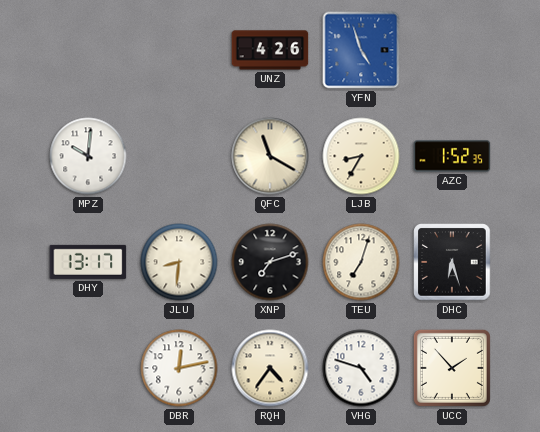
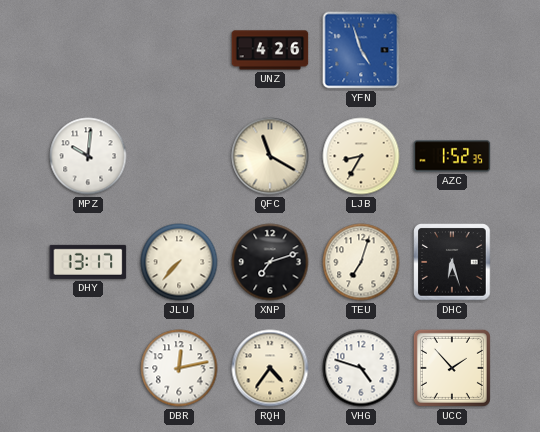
JLU: 8:31 -> 7:37
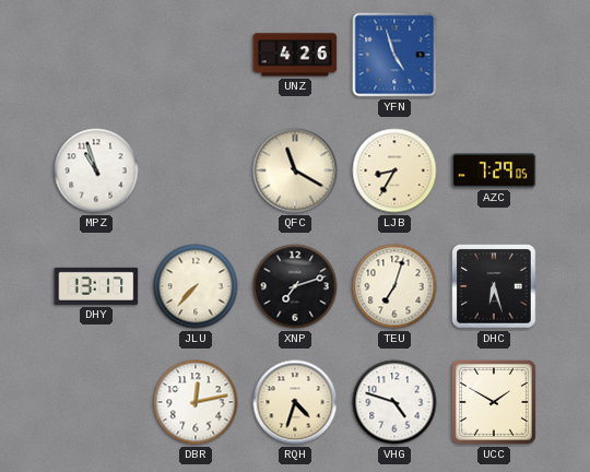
MPZ: 10:01 -> 10:57
AZC: 1:52 -> 7:29
RQH: 4:36 -> 4:33
UCC: 1:53 -> 1:50
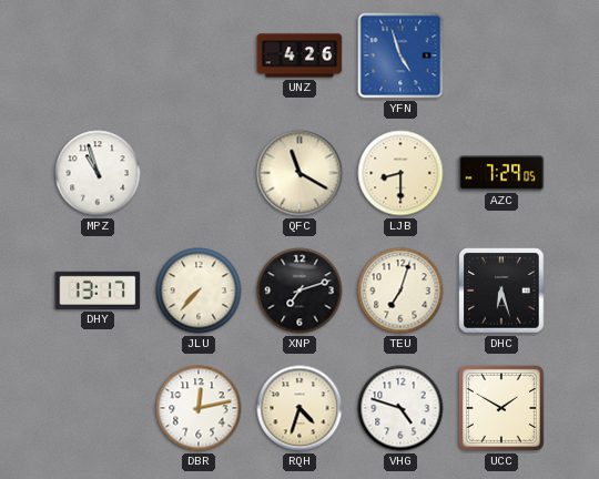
LJB: 8:35 -> 8:30
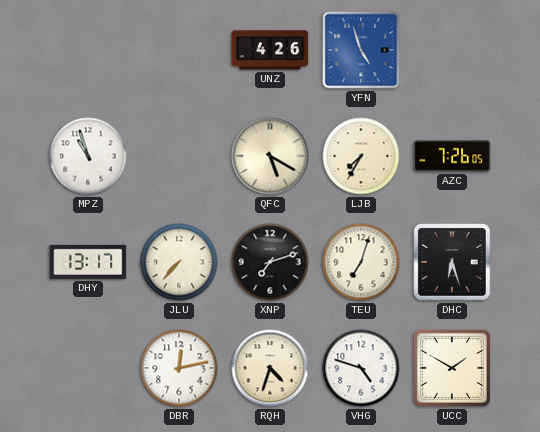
QFC: 11:20 -> 5:20
LJB: 8:30 -> 7:35
AZC: 7:29 -> 7:26
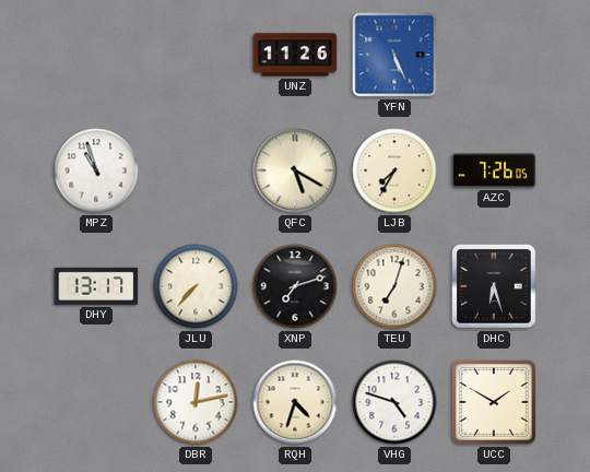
UNZ: 4:26 -> 11:26
YFN: 4:57 -> 5:26
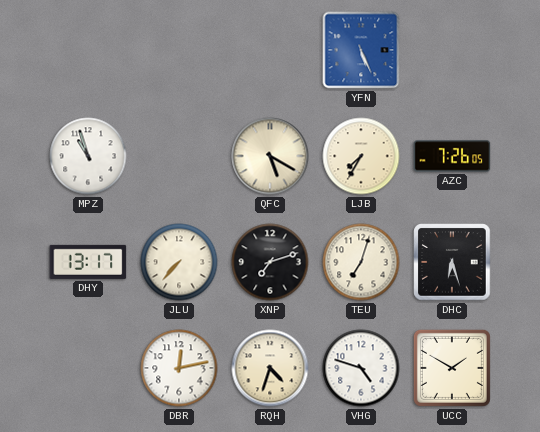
UNZ: 11:26 -> none
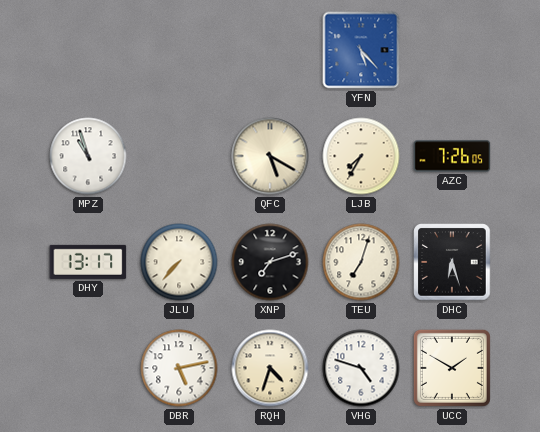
YFN: 5:26 -> 5:23
DBR: 12:13 -> 5:13
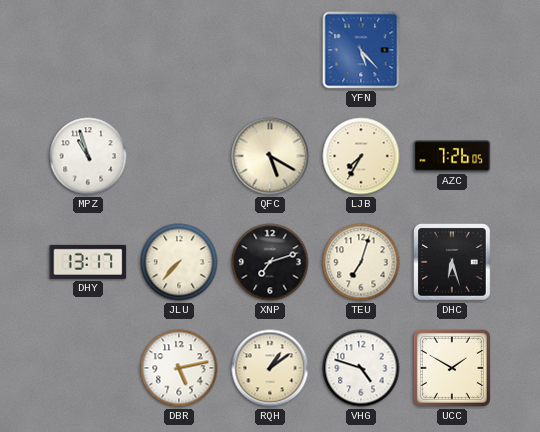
RQH: 4:33 -> 1:09
